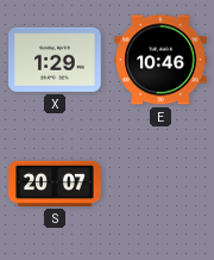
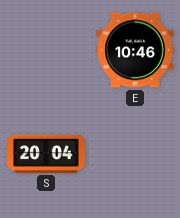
X: 1:29 -> none
S: 20:07 -> 20:04
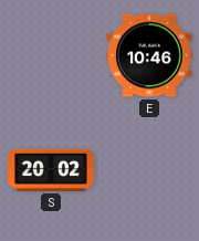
S: 20:04 -> 20:02
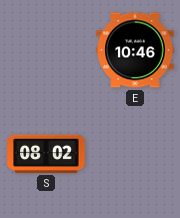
S: 20:02 -> 08:02
